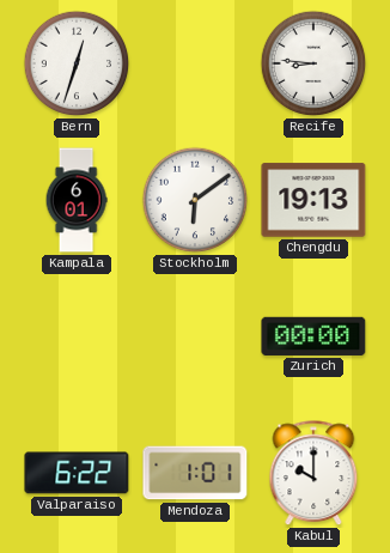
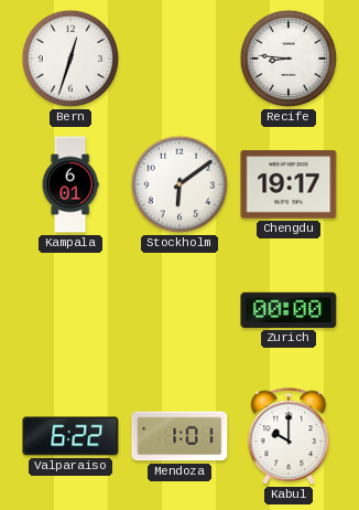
Chengdu: 19:13 -> 19:17
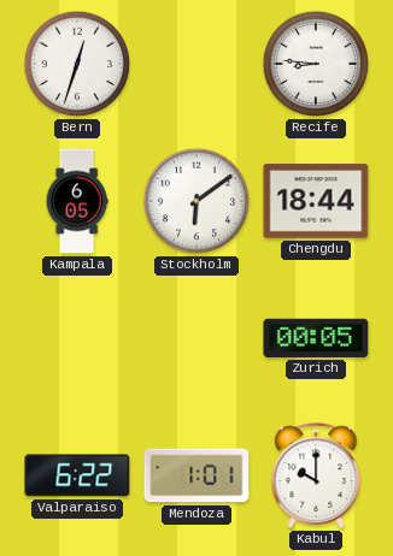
Kampala: 6:01 -> 6:05
Chengdu: 19:17 -> 18:44
Zurich: 00:00 -> 00:05
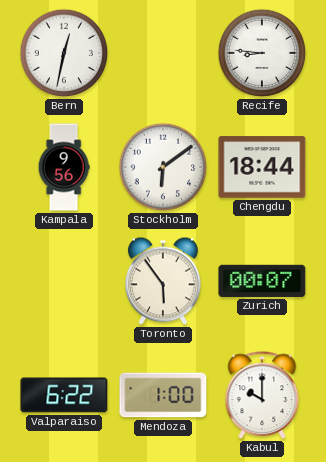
Bern: 12:33 -> 12:32
Kampala: 6:05 -> 9:56
Toronto: none -> 5:54
Zurich: 00:05 -> 00:07
Mendoza: 1:01 -> 1:00
